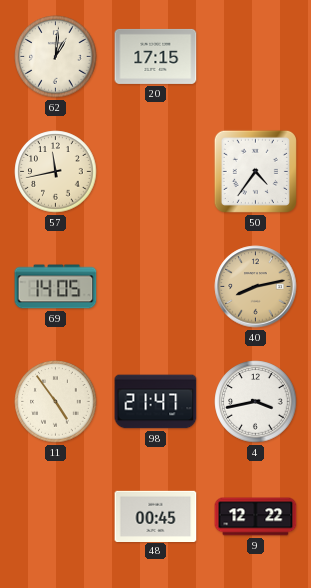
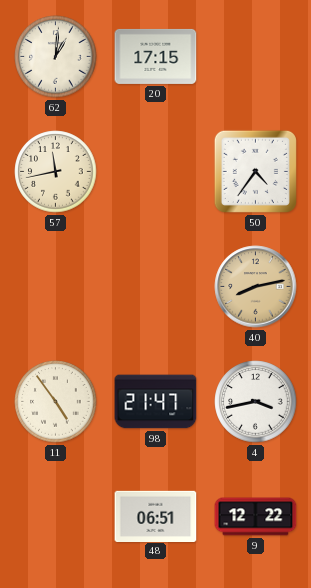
69: 14:05 -> none
48: 00:45 -> 06:51
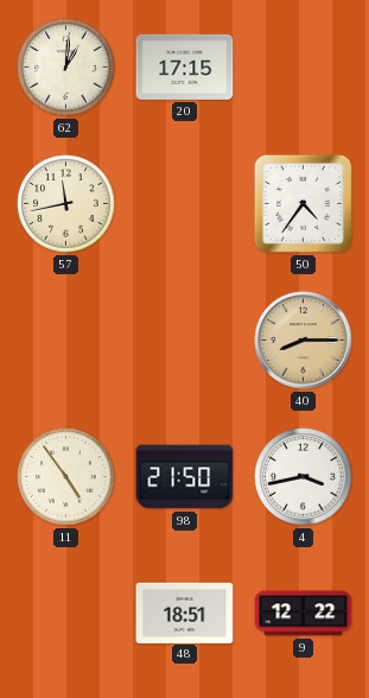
40: 8:13 -> 8:15
98: 21:47 -> 21:50
48: 06:51 -> 18:51
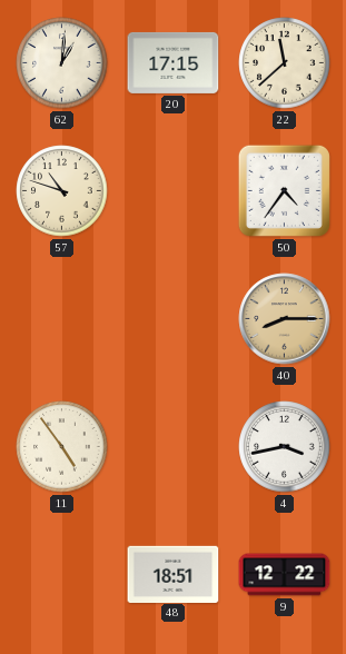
22: none -> 11:38
57: 11:43 -> 10:48
98: 21:50 -> none
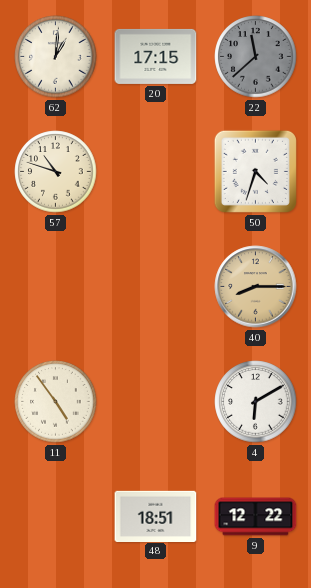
22 dial: cream -> grey
50: 4:36 -> 4:33
4: 3:43 -> 6:10
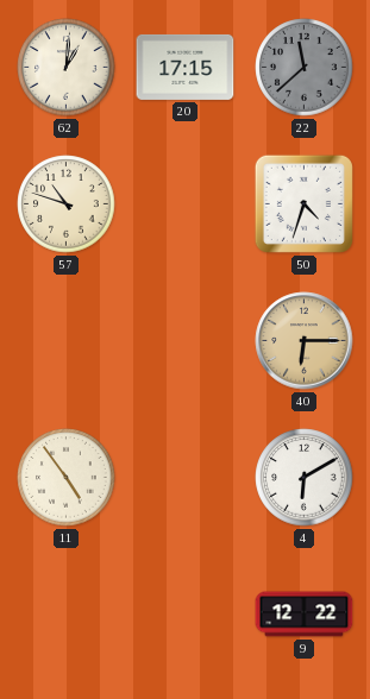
40: 8:15 -> 6:15
48: 18:51 -> none
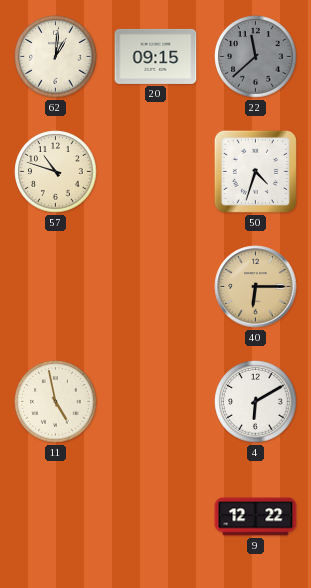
20: 17:15 -> 09:15
11: 4:54 -> 4:58
